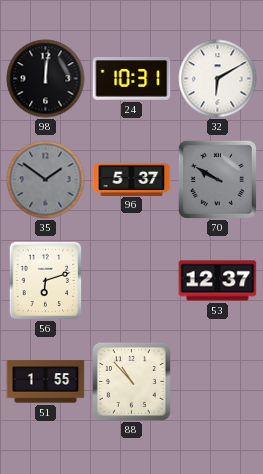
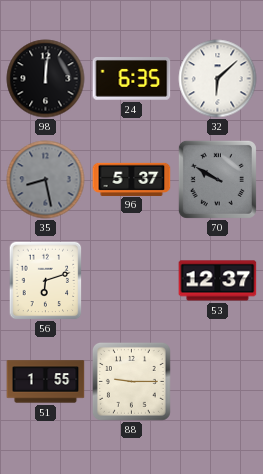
24: 10:31 -> 6:35
32: 6:10 -> 6:08
35: 1:51 -> 8:28
88: 10:53 -> 9:15
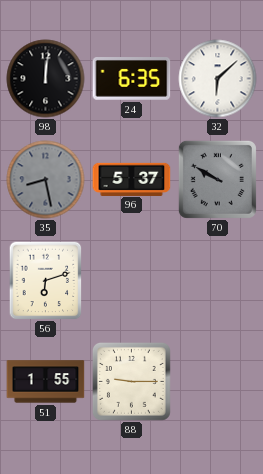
53: 12:37 -> none
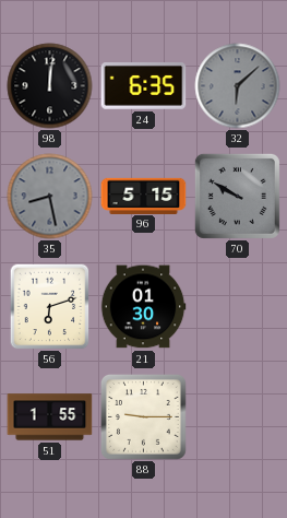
32 dial: white -> grey
96: 5:37 -> 5:15
21: none -> 01:30
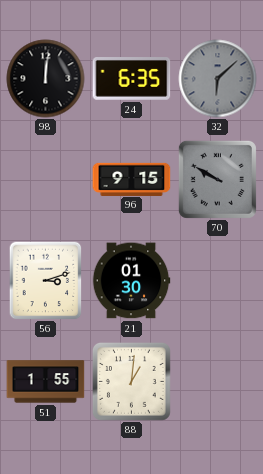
35: 8:28 -> none
96: 5:15 -> 9:15
56: 6:12 -> 3:12
88: 9:15 -> 1:01
